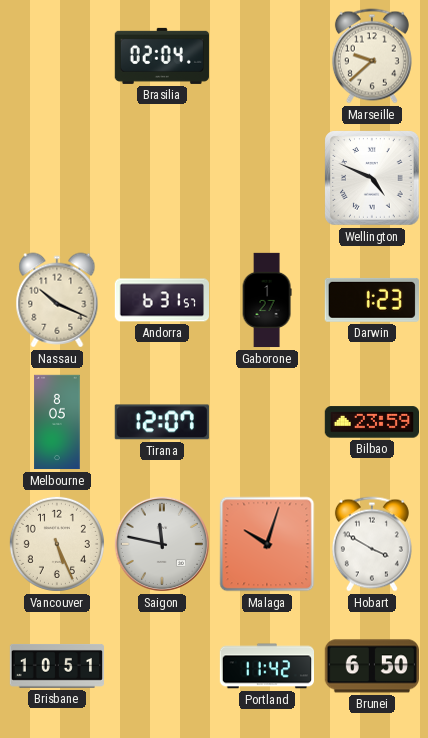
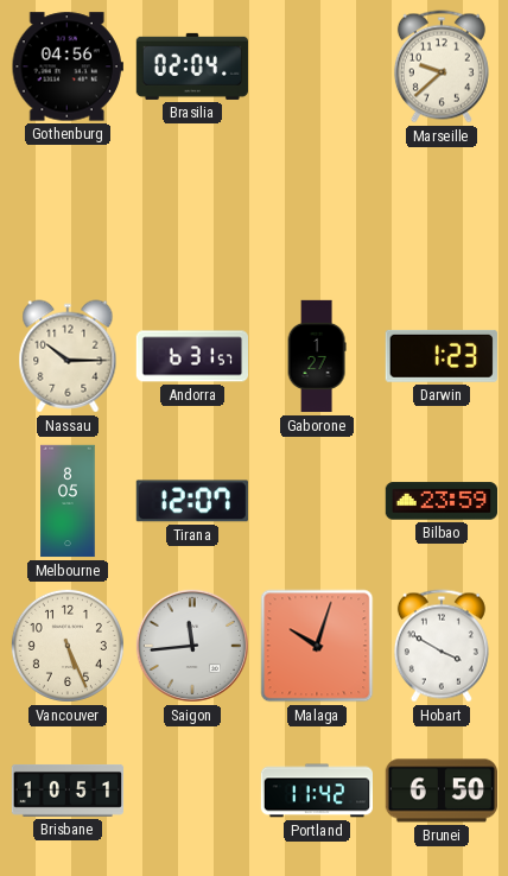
Gothenburg: none -> 04:56
Wellington: 4:49 -> none
Nassau: 10:19 -> 10:15
Saigon: 11:47 -> 11:44
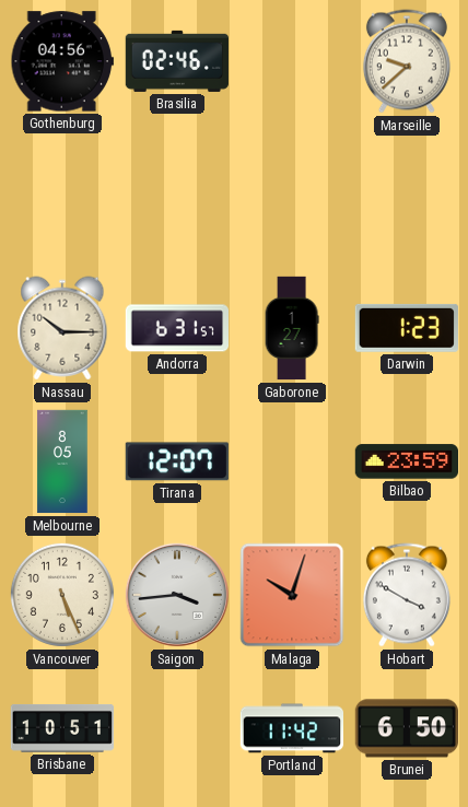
Brasilia: 02:04 -> 02:46
Saigon: 11:44 -> 3:44
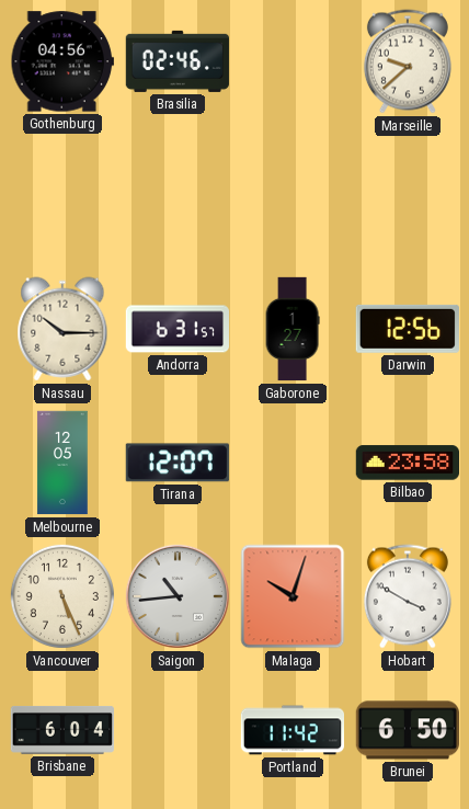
Darwin: 1:23 -> 12:56
Melbourne: 8:05 -> 12:05
Bilbao: 23:59 -> 23:58
Saigon: 3:44 -> 10:44
Brisbane: 10:51 -> 6:04
